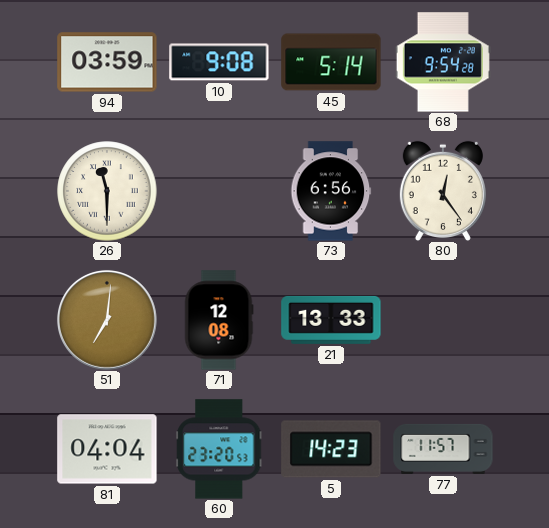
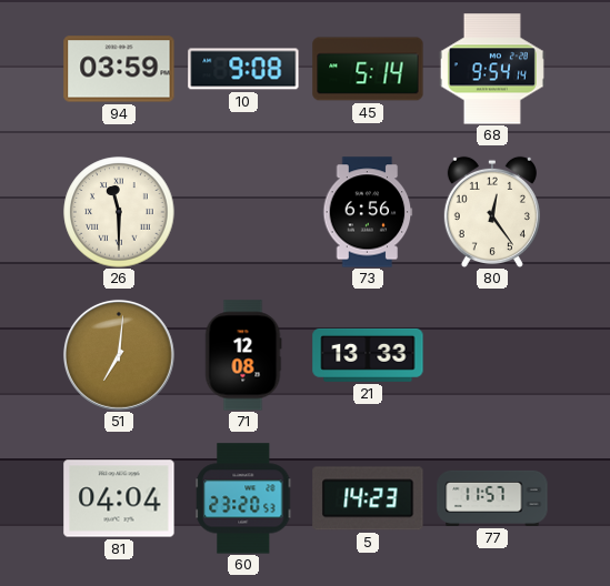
68: 9:54:28 -> 9:54:14
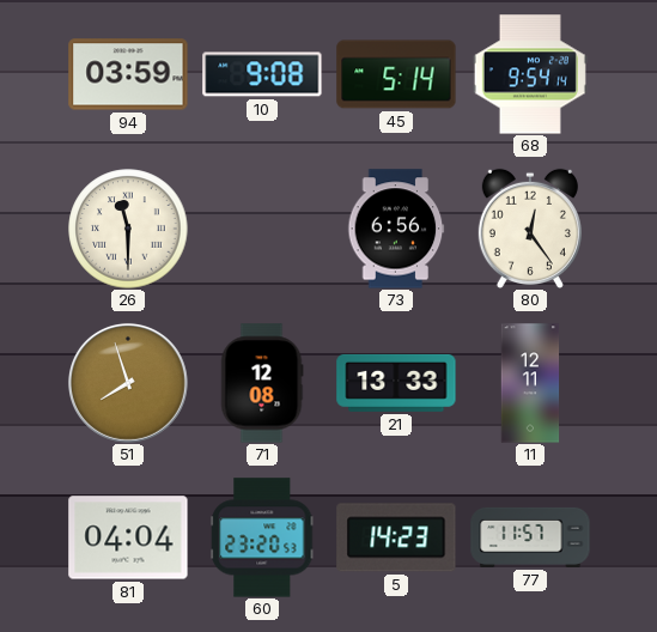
51: 7:01 -> 7:57
11: none -> 12:11
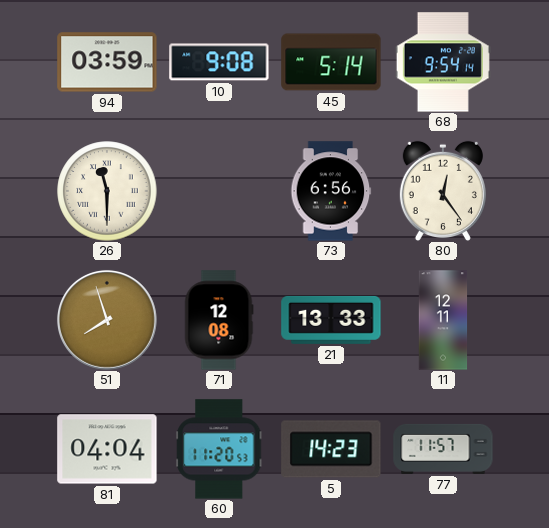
60: 23:20 -> 11:20
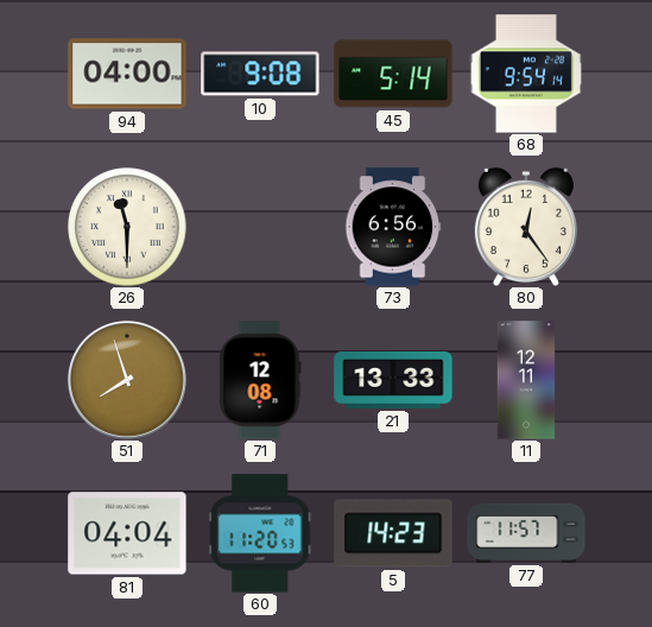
94: 03:59 -> 04:00
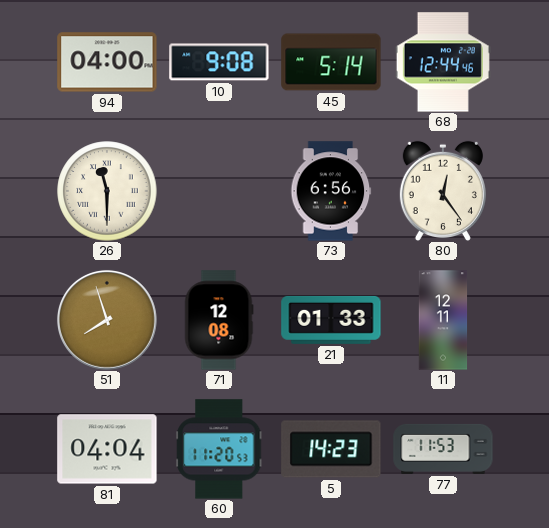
68: 9:54 -> 12:44
21: 13:33 -> 01:33
77: 11:57 -> 11:53
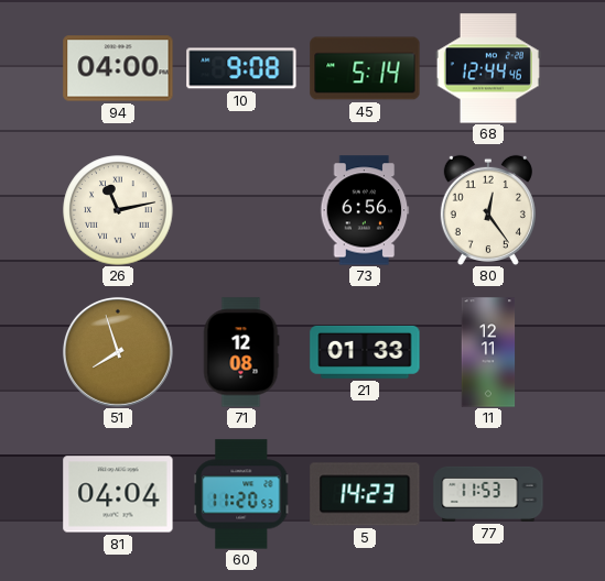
26: 11:30 -> 11:13
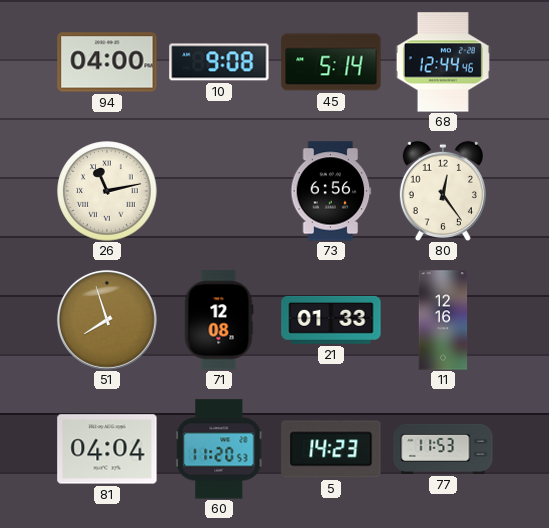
11: 12:11 -> 12:16
